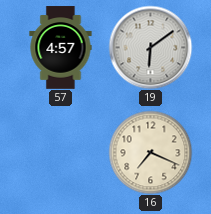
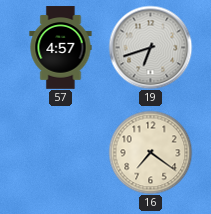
19: 6:09 -> 6:42
16: 7:19 -> 7:21
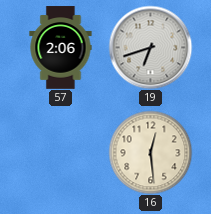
57: 4:57 -> 2:06
16: 7:21 -> 12:29
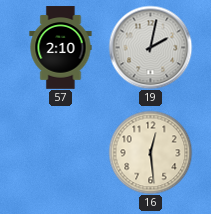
57: 2:06 -> 2:10
19: 6:42 -> 2:02
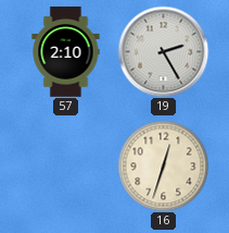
19: 2:02 -> 2:25
16: 12:29 -> 12:33
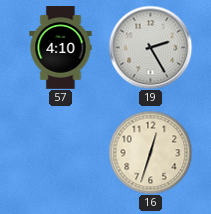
57: 2:10 -> 4:10
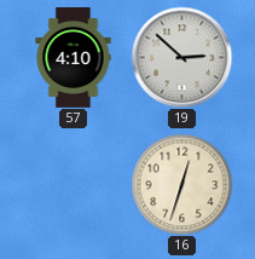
19: 2:25 -> 2:52
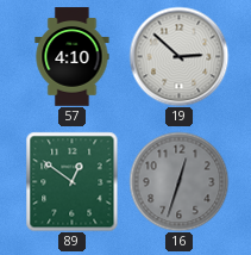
89: none -> 12:51
16 dial: cream -> grey
